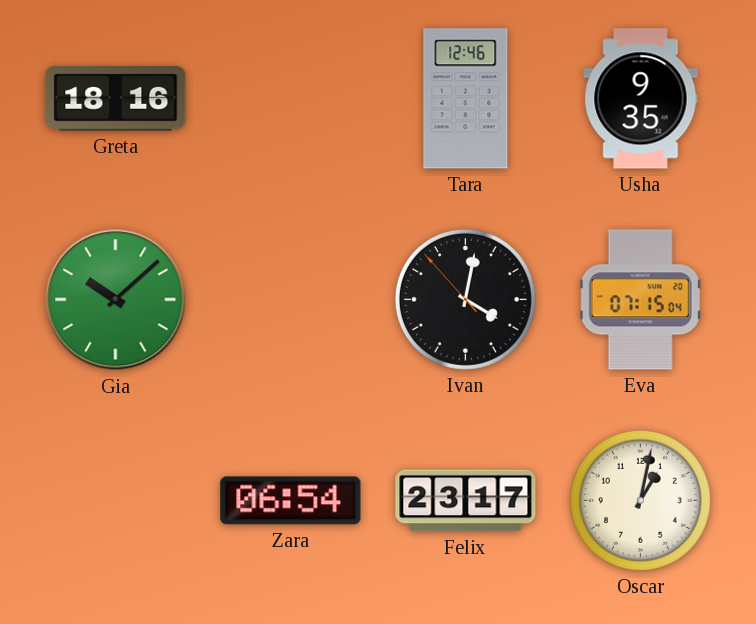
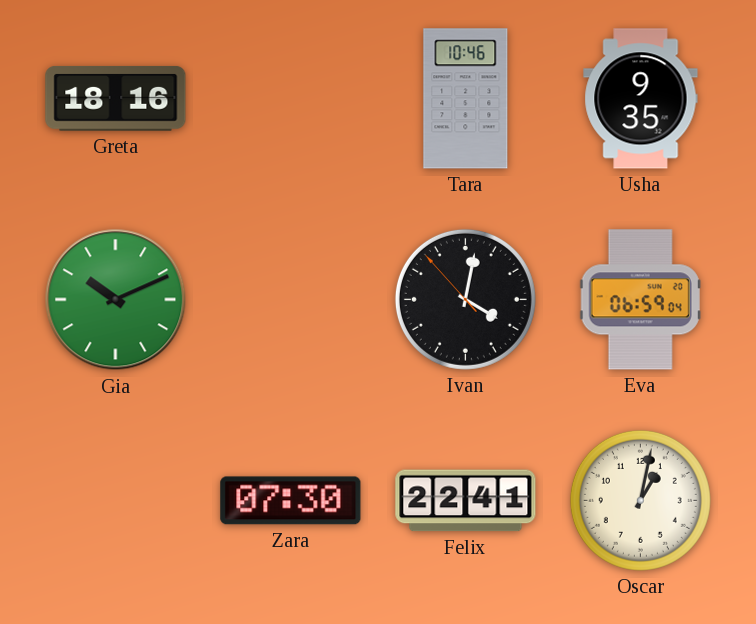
Tara: 12:46 -> 10:46
Gia: 10:08 -> 10:11
Eva: 07:15 -> 06:59
Zara: 06:54 -> 07:30
Felix: 23:17 -> 22:41
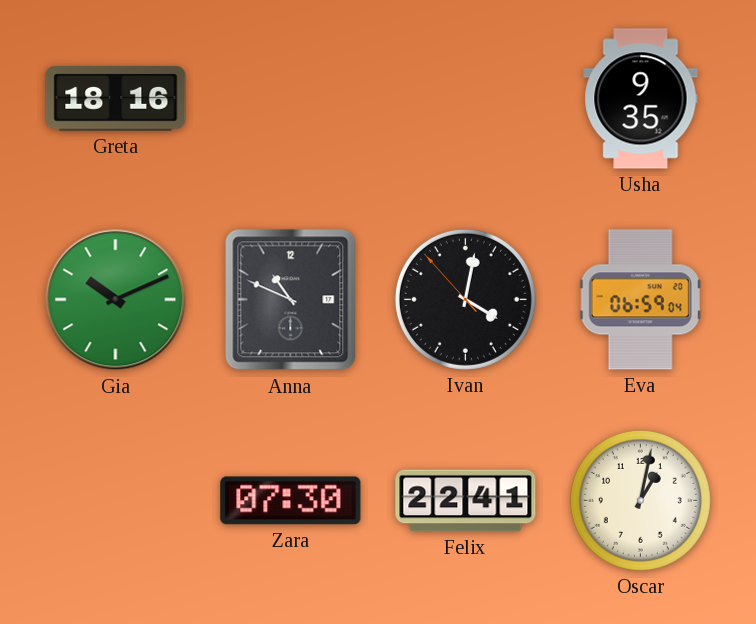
Tara: 10:46 -> none
Anna: none -> 10:49
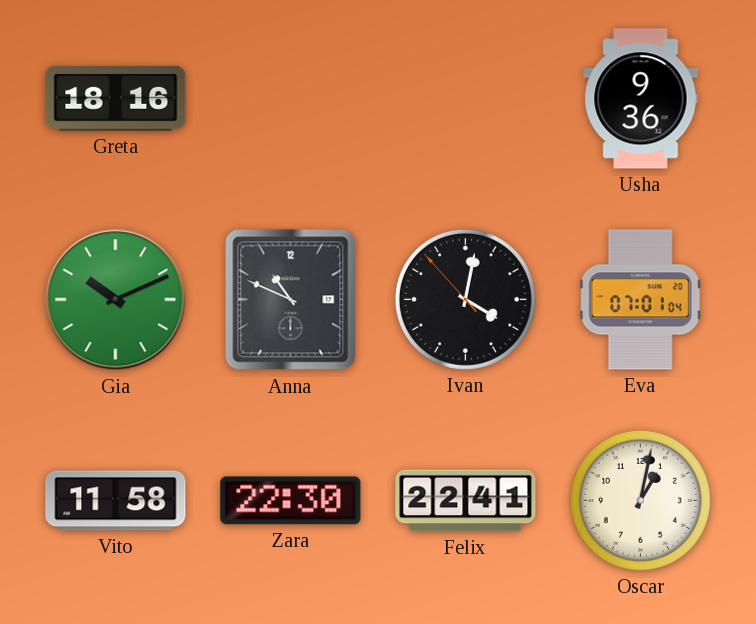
Usha: 9:35 -> 9:36
Eva: 06:59 -> 07:01
Vito: none -> 11:58
Zara: 07:30 -> 22:30
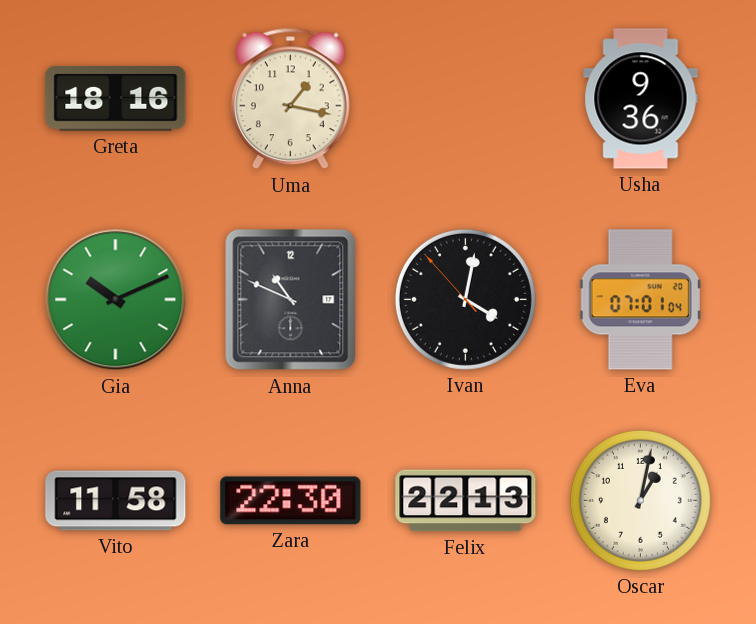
Uma: none -> 1:17
Felix: 22:41 -> 22:13
